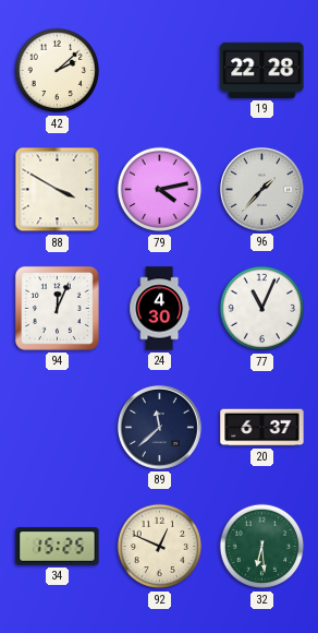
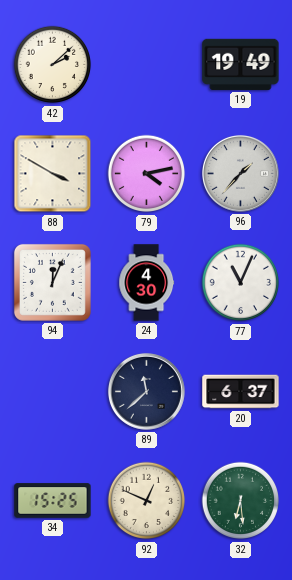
19: 22:28 -> 19:49
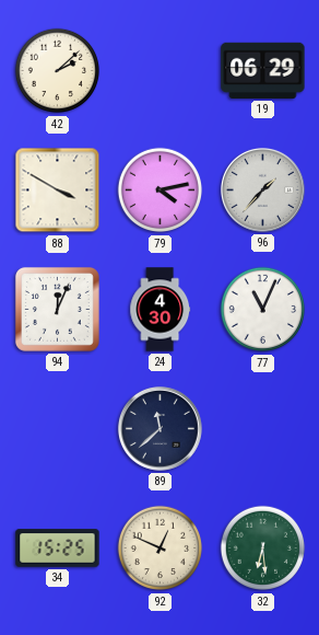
19: 19:49 -> 06:29
20: 6:37 -> none
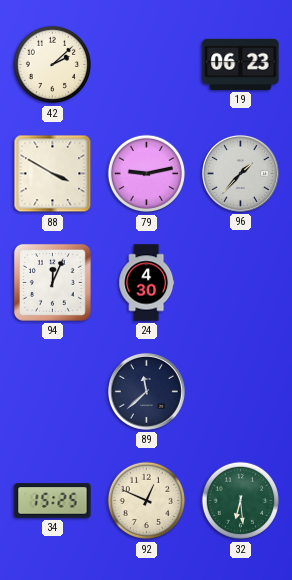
19: 06:29 -> 06:23
79: 4:13 -> 9:13
77: 11:04 -> none
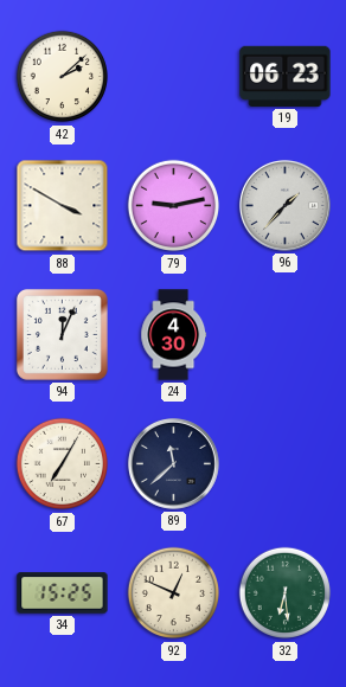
67: none -> 7:05
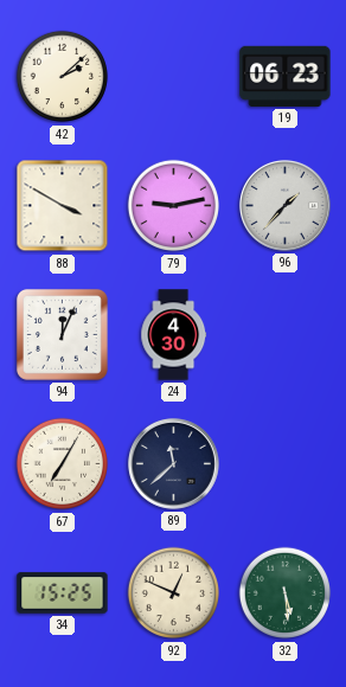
32: 6:29 -> 5:29
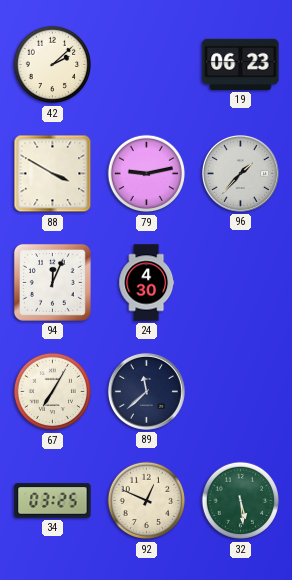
34: 15:25 -> 03:25
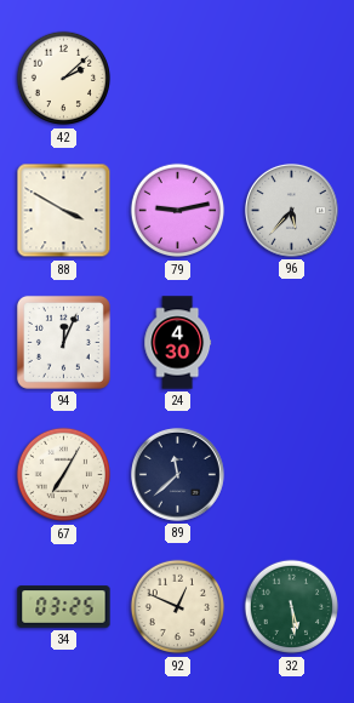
19: 06:23 -> none
96: 1:37 -> 5:37
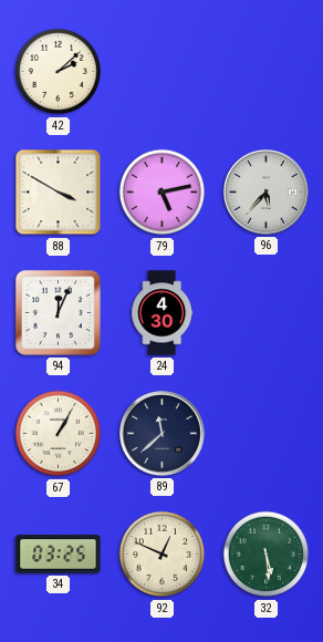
79: 9:13 -> 5:13
67: 7:05 -> 1:05
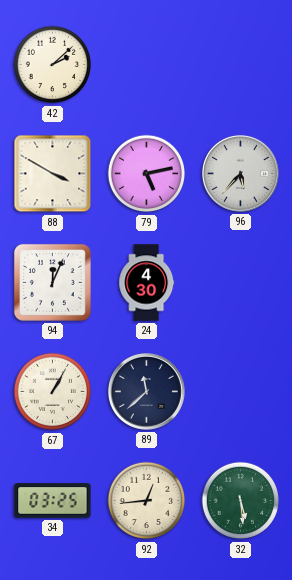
92: 12:49 -> 12:44
